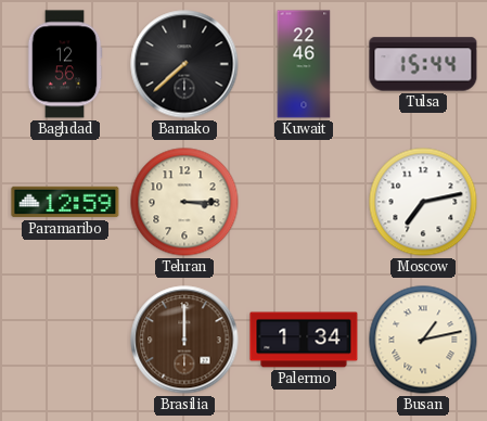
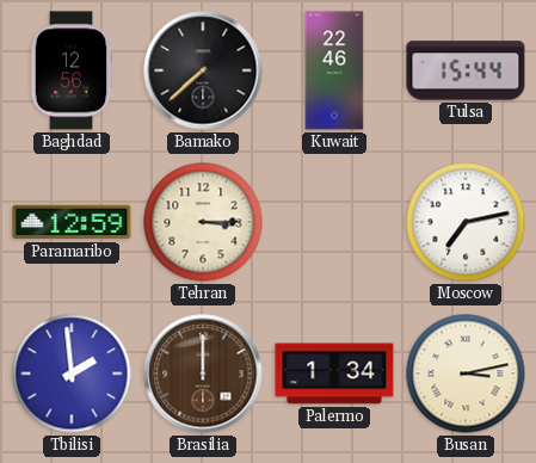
Tbilisi: none -> 1:59
Busan: 1:13 -> 3:13
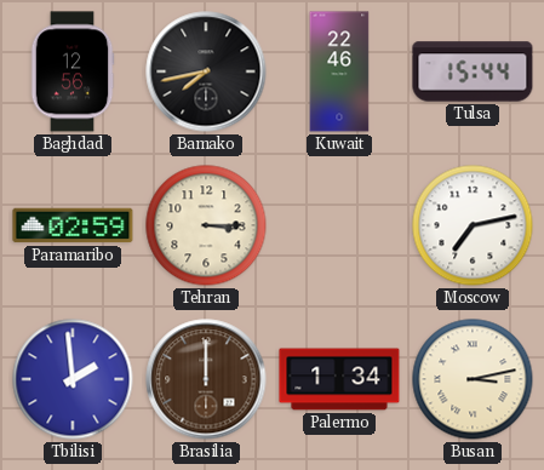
Bamako: 7:38 -> 7:43
Paramaribo: 12:59 -> 02:59
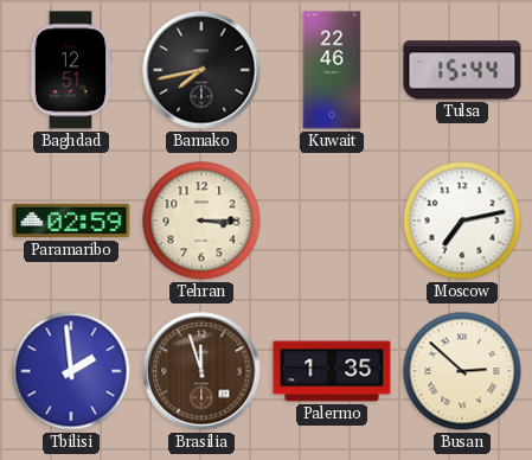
Baghdad: 12:56 -> 12:51
Brasilia: 12:00 -> 11:57
Palermo: 1:34 -> 1:35
Busan: 3:13 -> 2:52
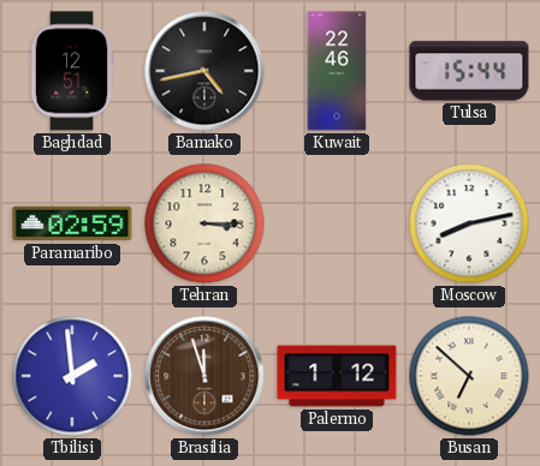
Bamako: 7:43 -> 4:43
Moscow: 7:13 -> 8:13
Palermo: 1:35 -> 1:12
Busan: 2:52 -> 6:52
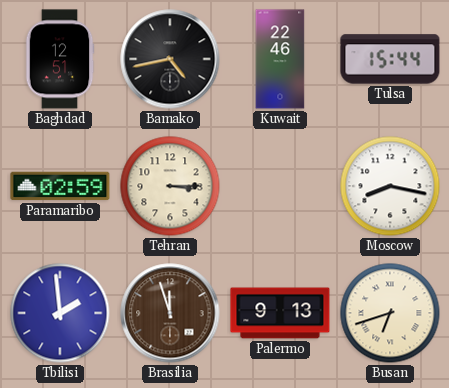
Moscow: 8:13 -> 8:17
Palermo: 1:12 -> 9:13
Busan: 6:52 -> 6:42
